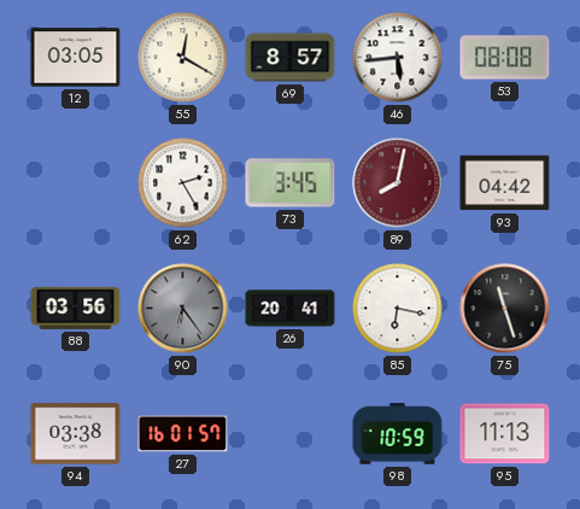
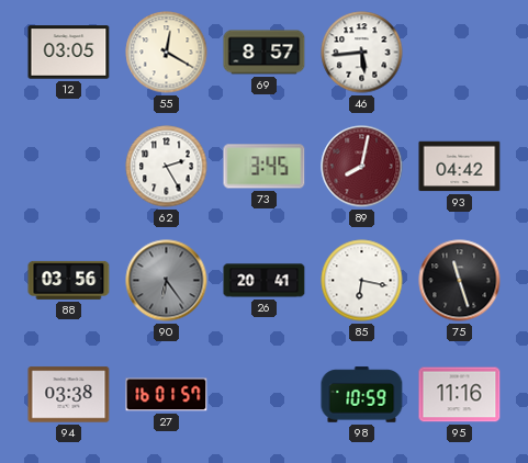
53: 08:08 -> none
95: 11:13 -> 11:16
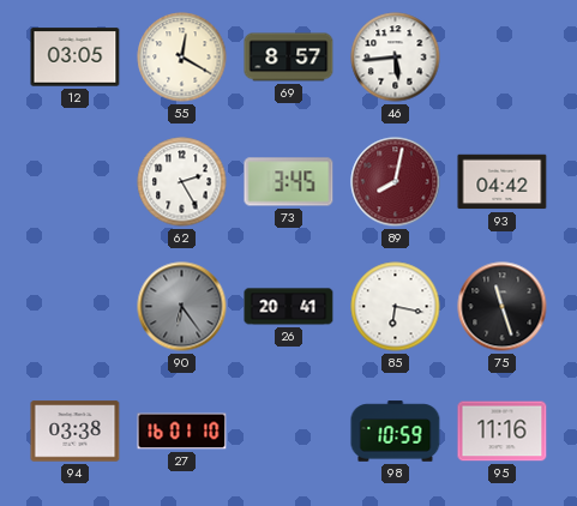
88: 03:56 -> none
27: 16:01:57 -> 16:01:10
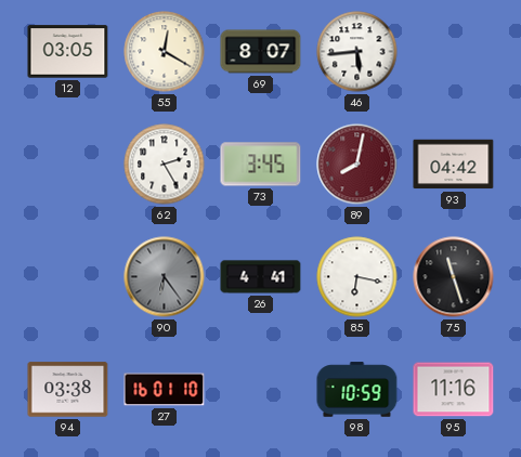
69: 8:57 -> 8:07
26: 20:41 -> 4:41
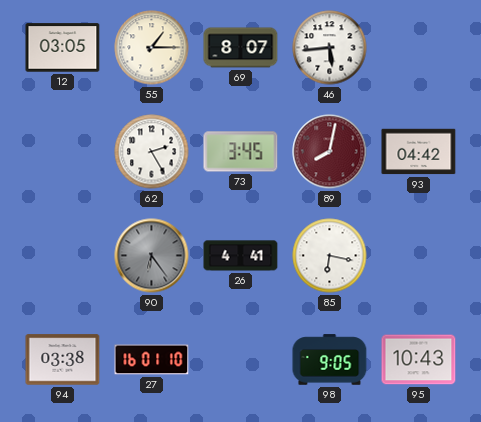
55: 12:20 -> 1:15
75: 11:27 -> none
98: 10:59 -> 9:05
95: 11:16 -> 10:43
